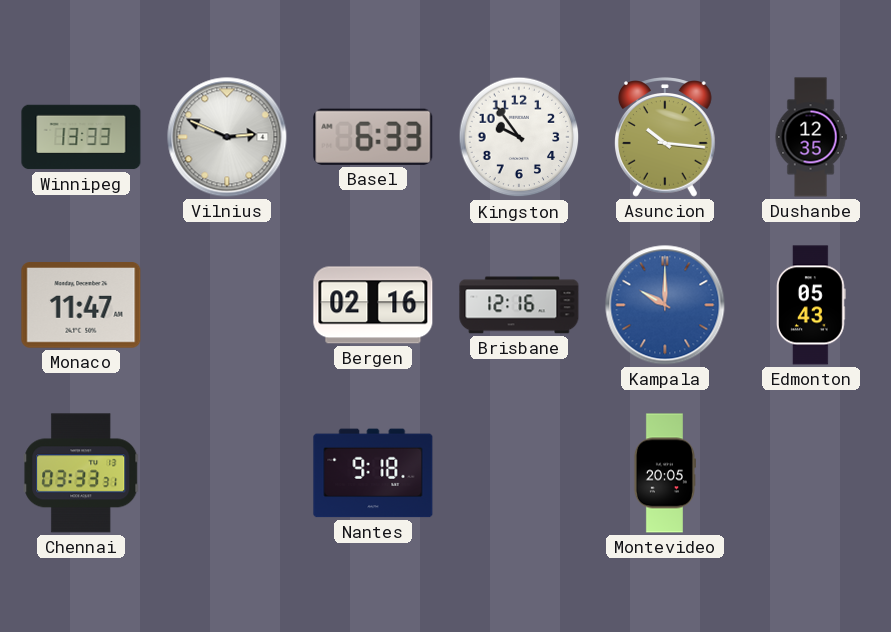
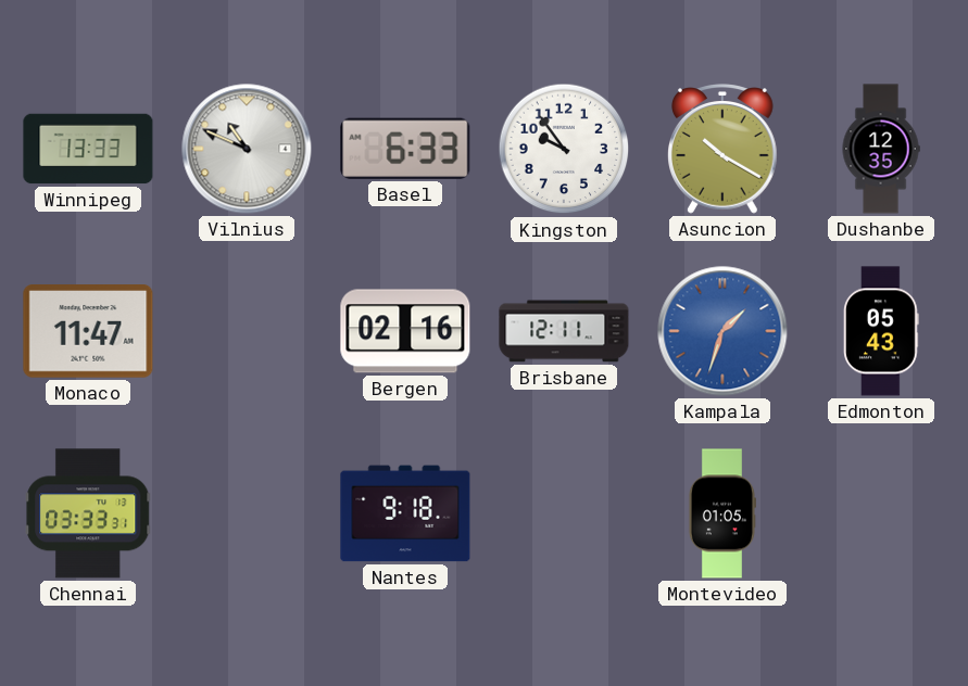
Vilnius: 2:49 -> 10:49
Asuncion: 10:16 -> 10:20
Brisbane: 12:16 -> 12:11
Kampala: 10:00 -> 1:33
Montevideo: 20:05 -> 01:05
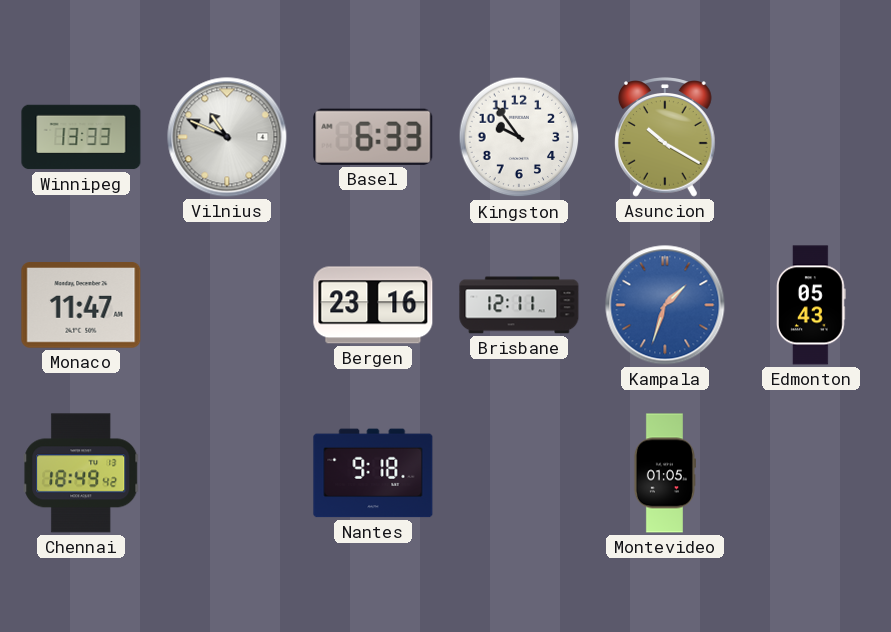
Dushanbe: 12:35 -> none
Bergen: 02:16 -> 23:16
Chennai: 03:33 -> 18:49
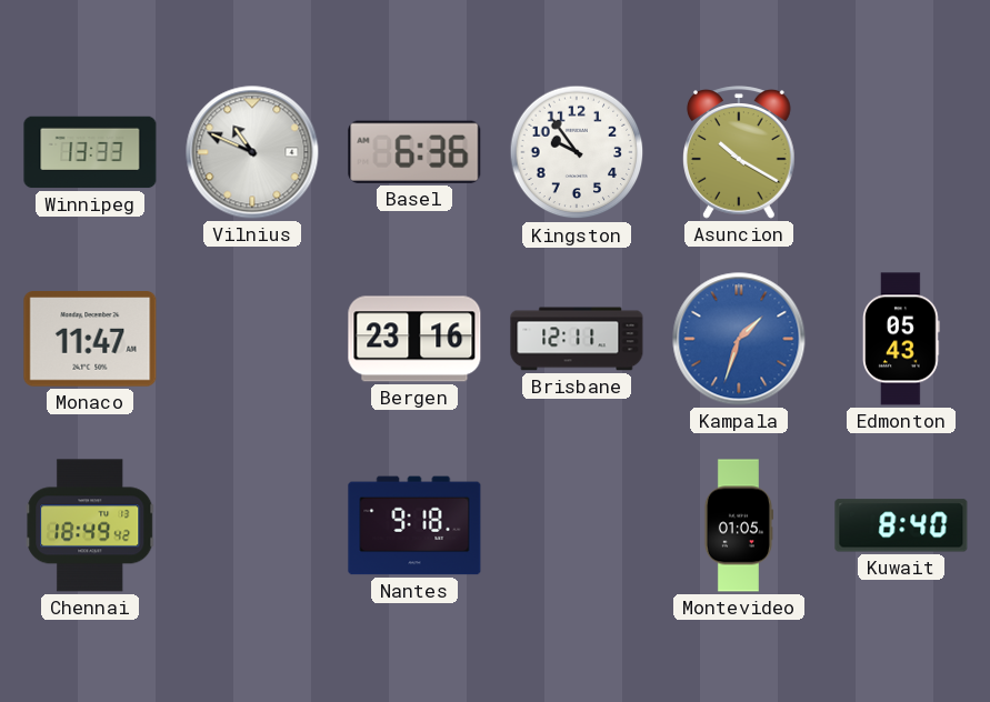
Basel: 6:33 -> 6:36
Kuwait: none -> 8:40
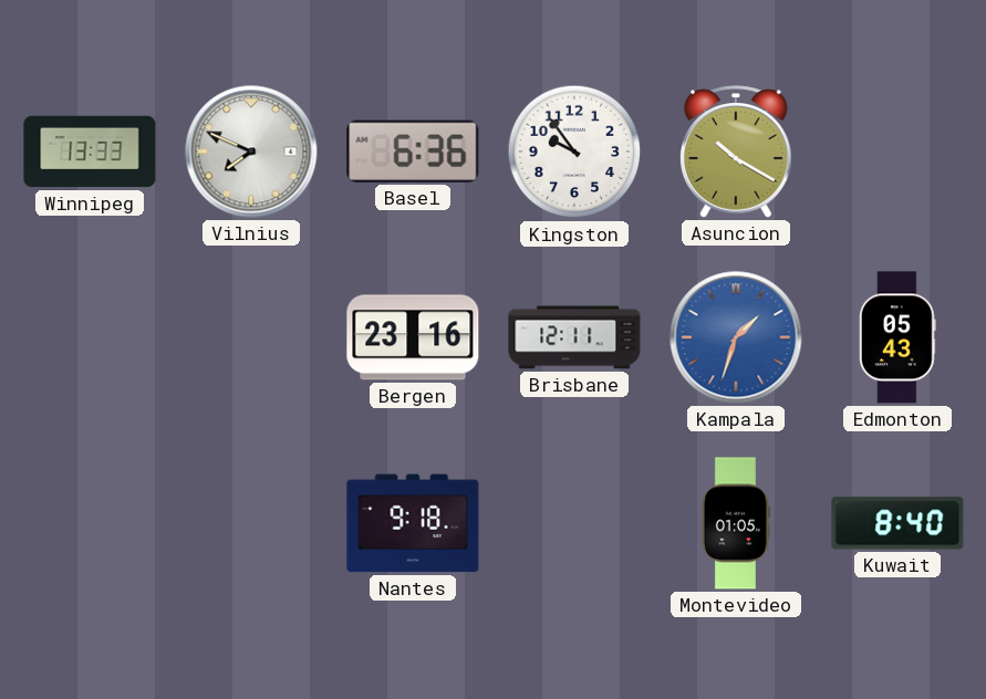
Vilnius: 10:49 -> 7:49
Monaco: 11:47 -> none
Chennai: 18:49 -> none
